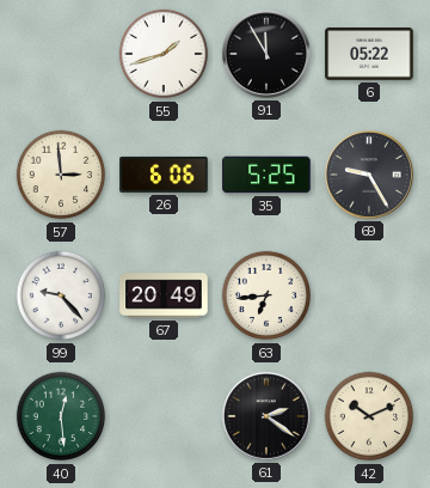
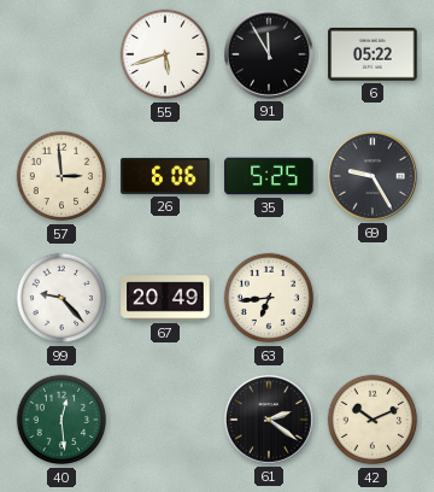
55: 1:42 -> 5:42
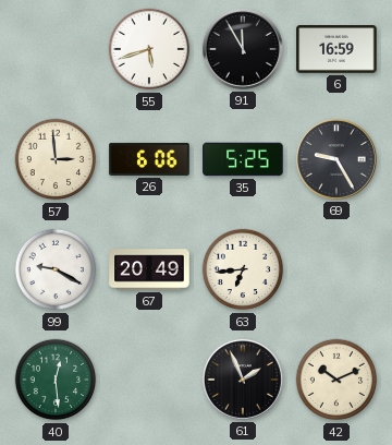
6: 05:22 -> 16:59
99: 9:23 -> 9:20
61: 2:21 -> 1:56
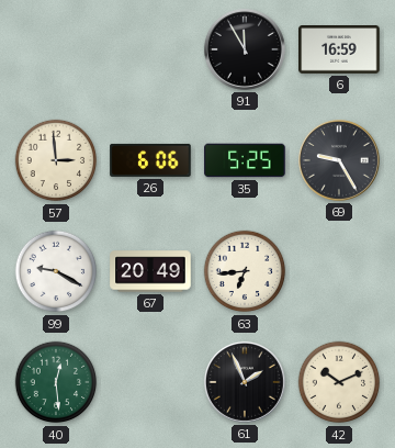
55: 5:42 -> none
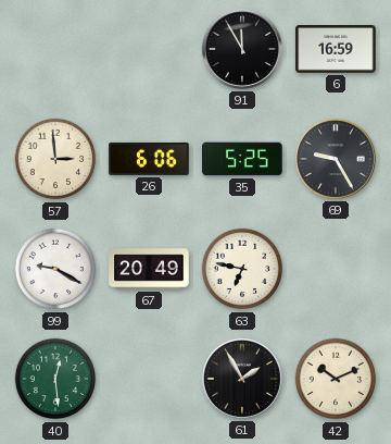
63: 6:44 -> 6:47
61: 1:56 -> 1:55
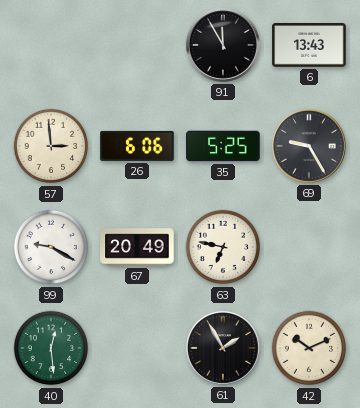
6: 16:59 -> 13:43
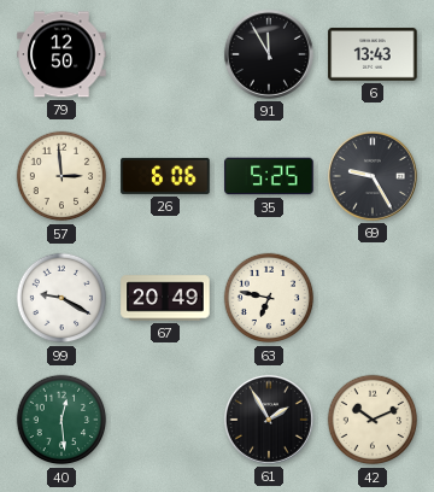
79: none -> 12:50
